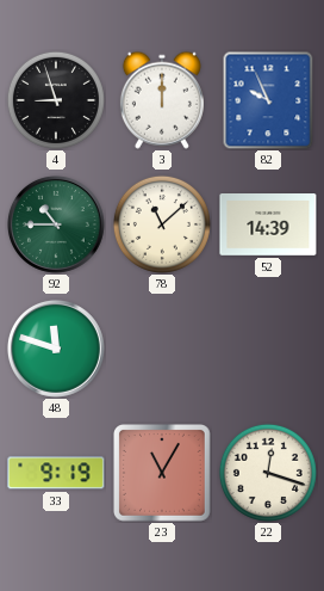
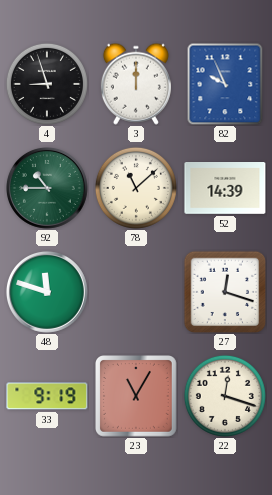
27: none -> 12:18
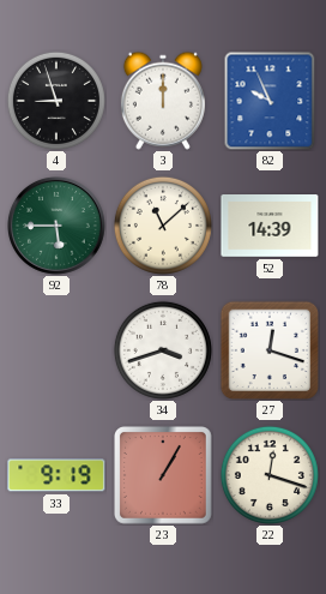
92: 10:45 -> 5:45
48: 11:48 -> none
34: none -> 3:42
23: 11:05 -> 1:05
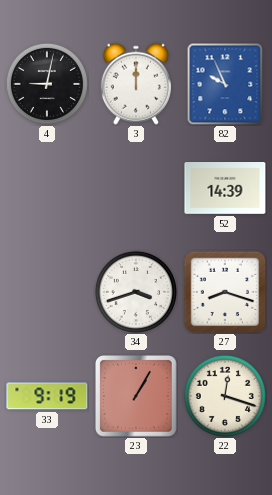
4: 8:57 -> 9:02
92: 5:45 -> none
78: 11:08 -> none
27: 12:18 -> 8:18
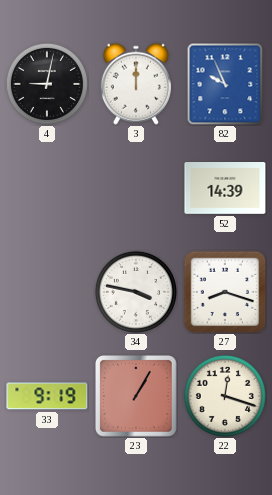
34: 3:42 -> 3:47
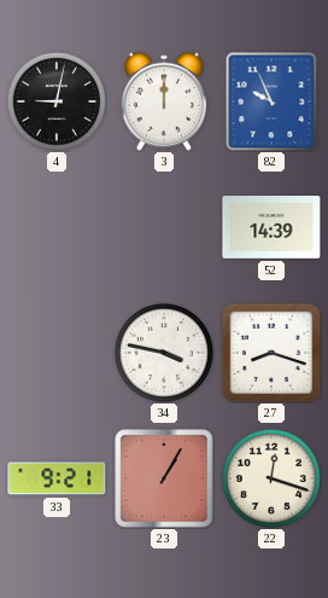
33: 9:19 -> 9:21
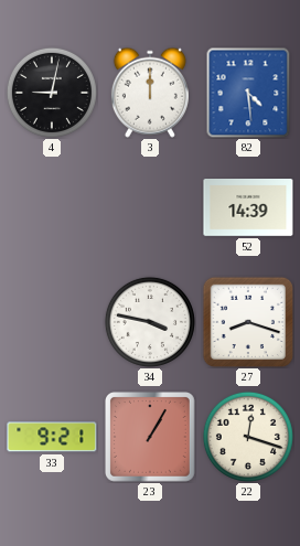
82: 9:56 -> 4:29
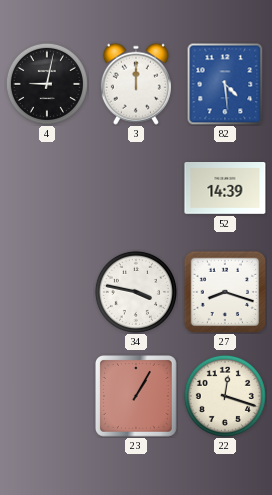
33: 9:21 -> none
